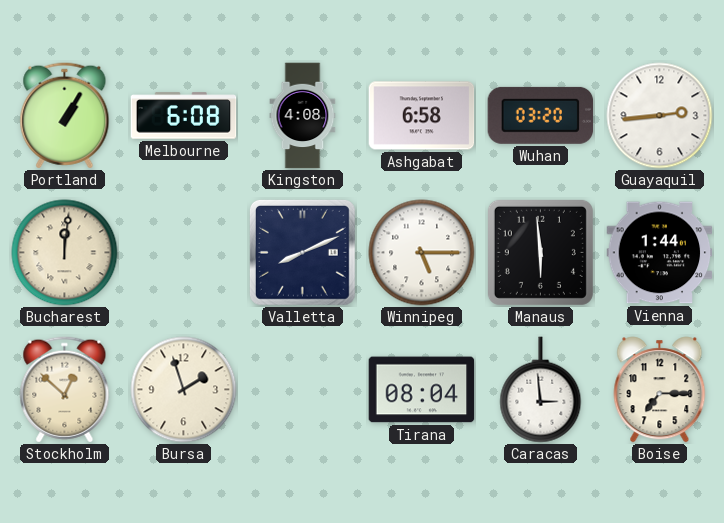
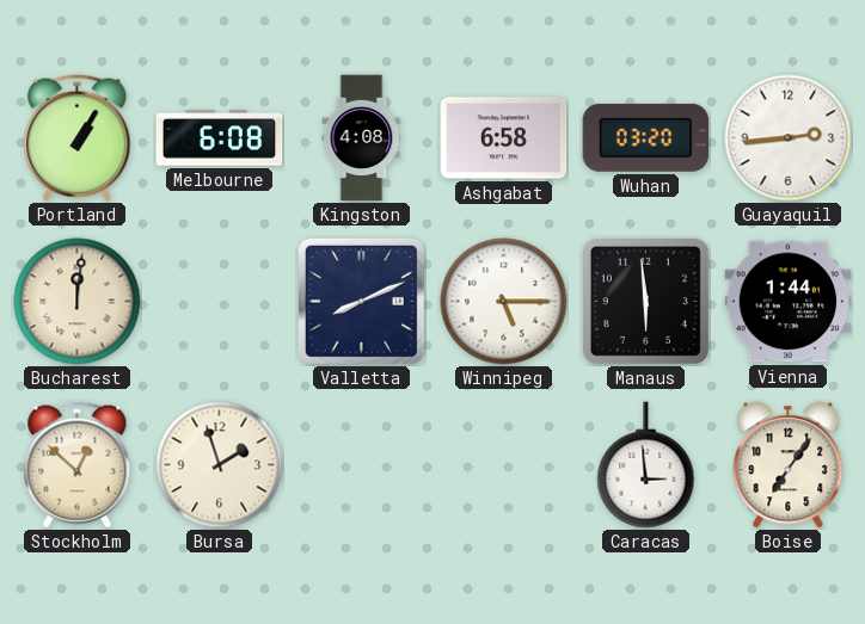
Tirana: 08:04 -> none
Boise: 7:15 -> 7:06
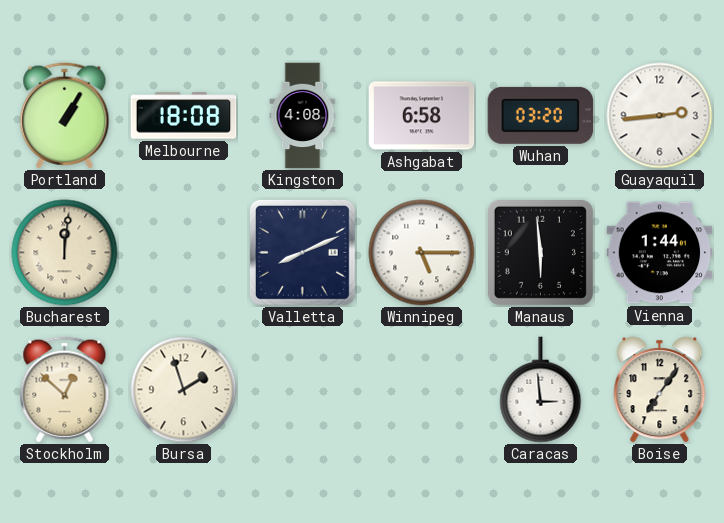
Melbourne: 6:08 -> 18:08
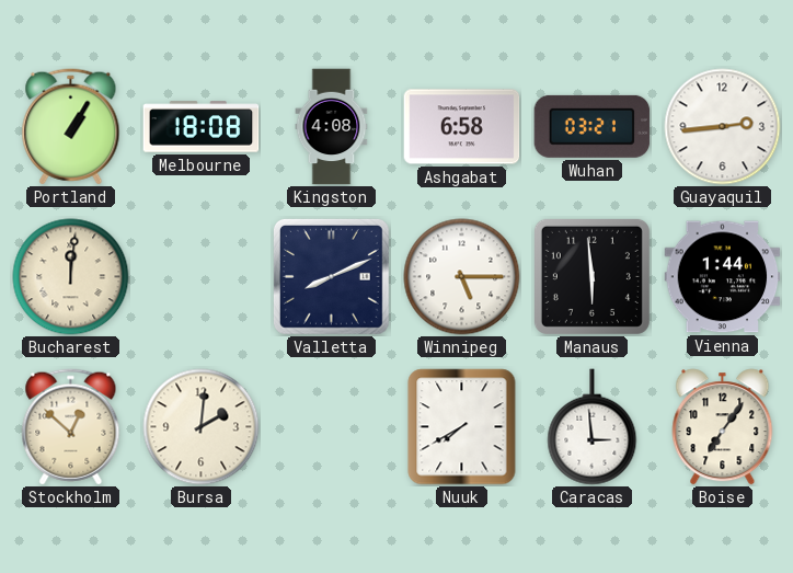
Wuhan: 03:20 -> 03:21
Bursa: 1:57 -> 2:01
Nuuk: none -> 7:40
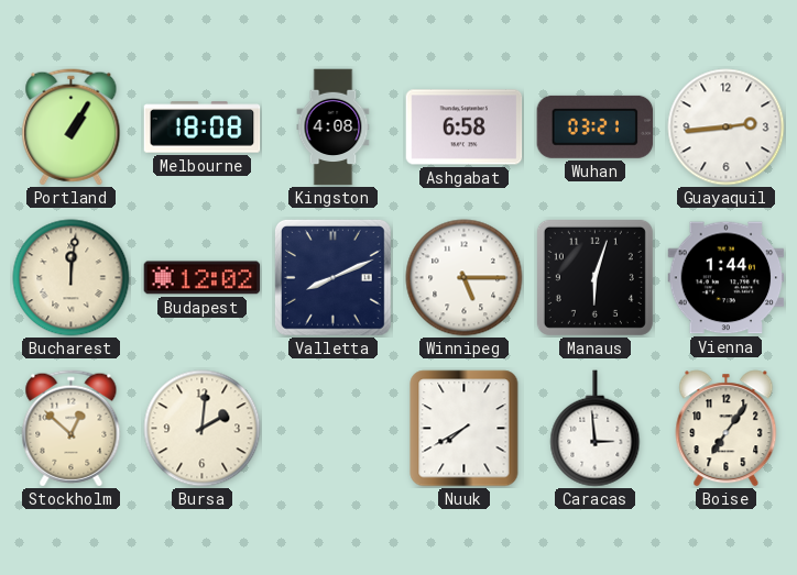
Budapest: none -> 12:02
Manaus: 5:59 -> 6:03
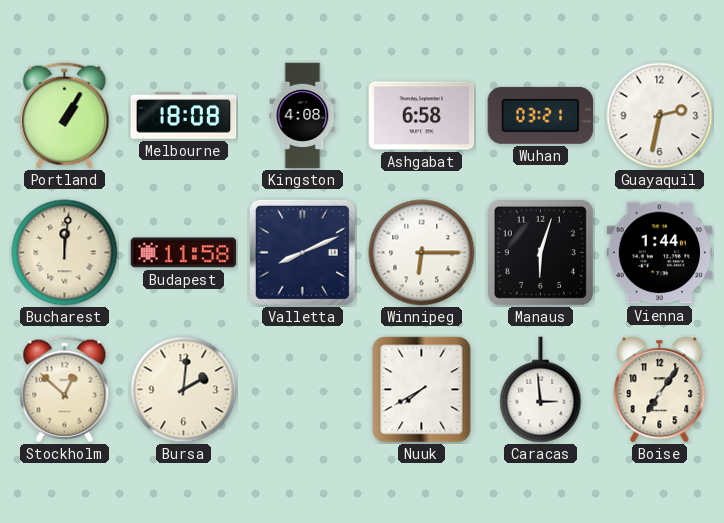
Guayaquil: 2:44 -> 2:32
Budapest: 12:02 -> 11:58
Winnipeg: 5:15 -> 6:15
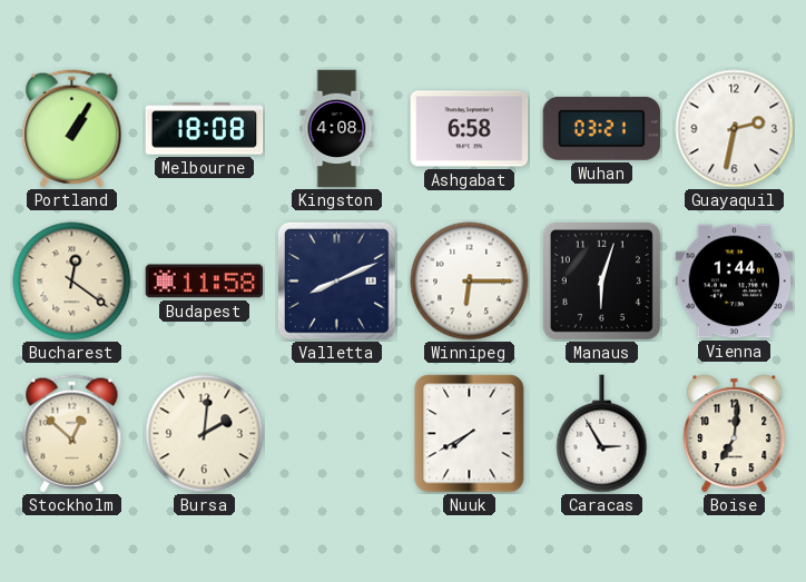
Bucharest: 12:01 -> 12:21
Caracas: 2:59 -> 2:55
Boise: 7:06 -> 7:01
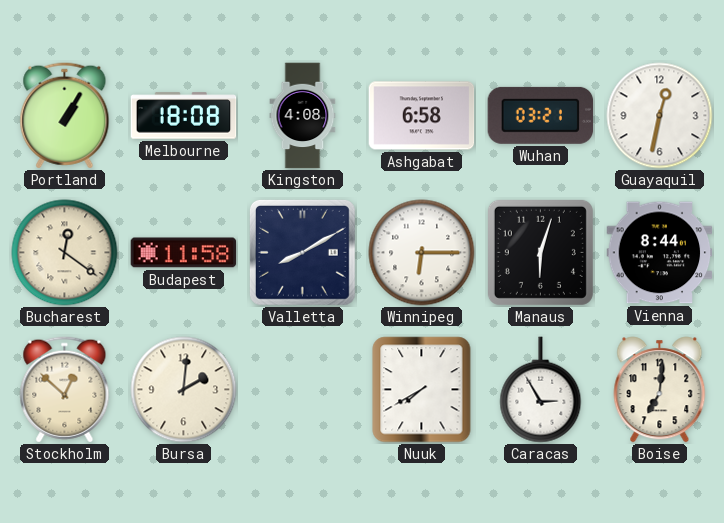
Guayaquil: 2:32 -> 12:32
Valletta: 8:11 -> 8:10
Vienna: 1:44 -> 8:44
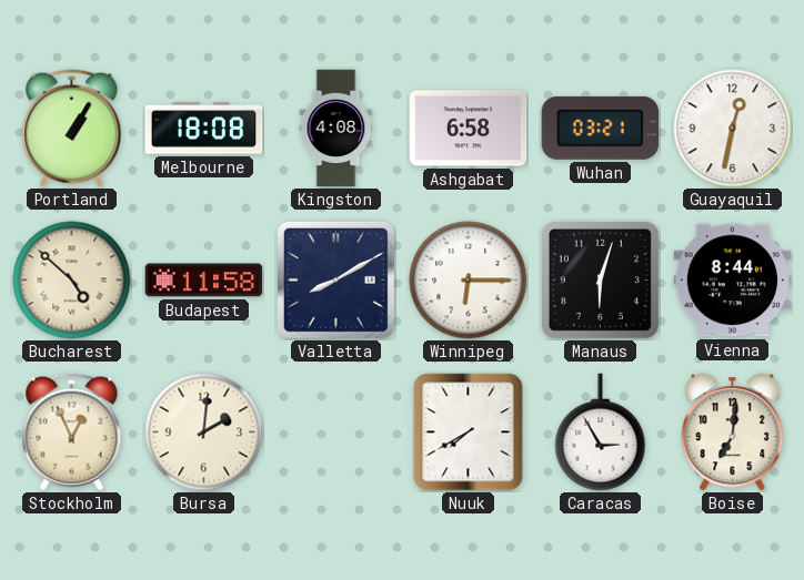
Bucharest: 12:21 -> 4:52
Stockholm: 12:52 -> 12:56
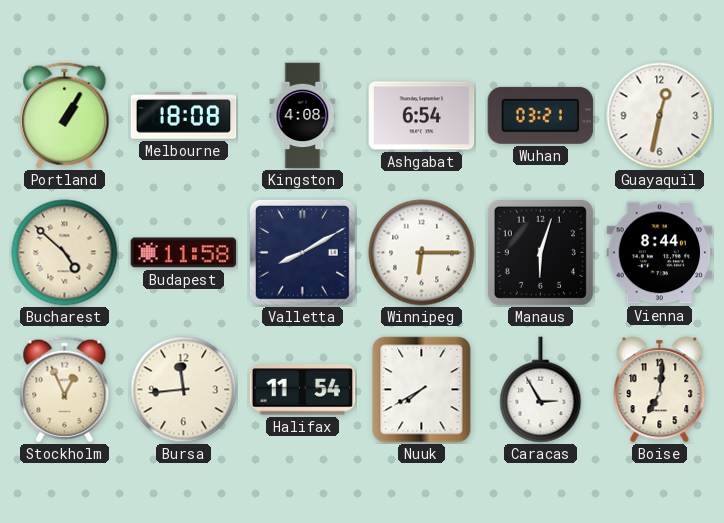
Ashgabat: 6:58 -> 6:54
Bursa: 2:01 -> 11:44
Halifax: none -> 11:54
